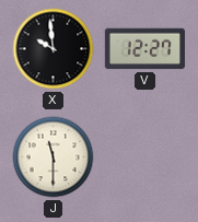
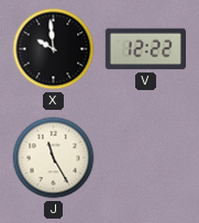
V: 12:27 -> 12:22
J: 11:30 -> 11:25
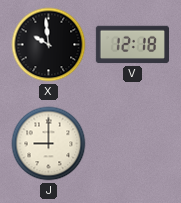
V: 12:22 -> 12:18
J: 11:25 -> 9:00
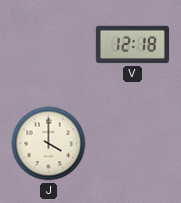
X: 9:59 -> none
J: 9:00 -> 4:00
